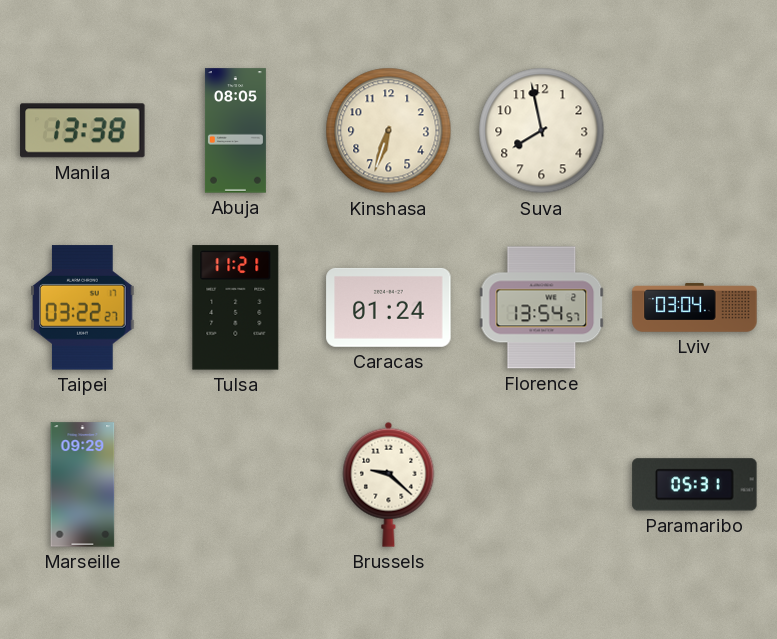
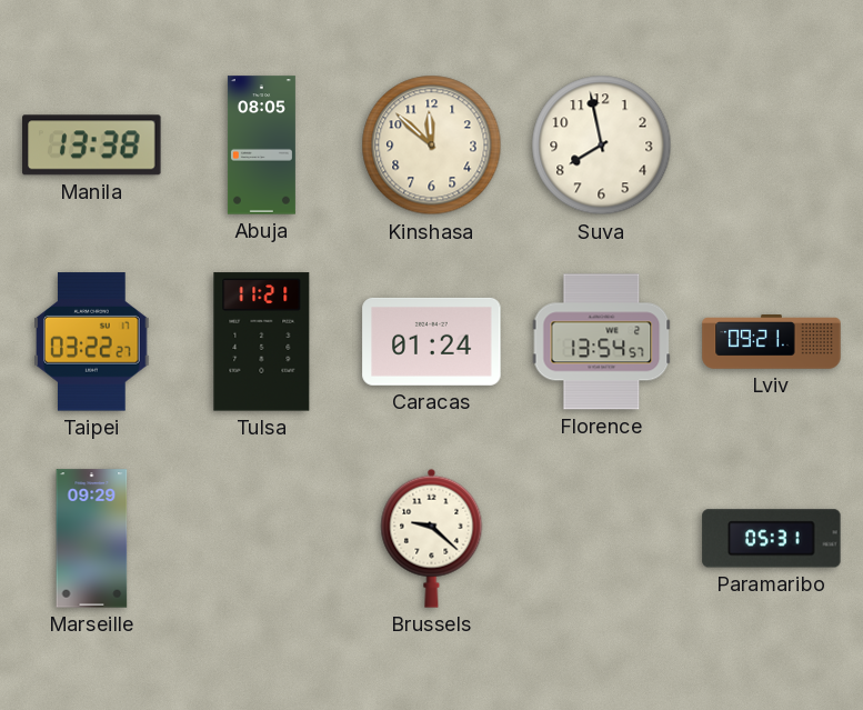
Kinshasa: 6:33 -> 11:52
Lviv: 03:04 -> 09:21
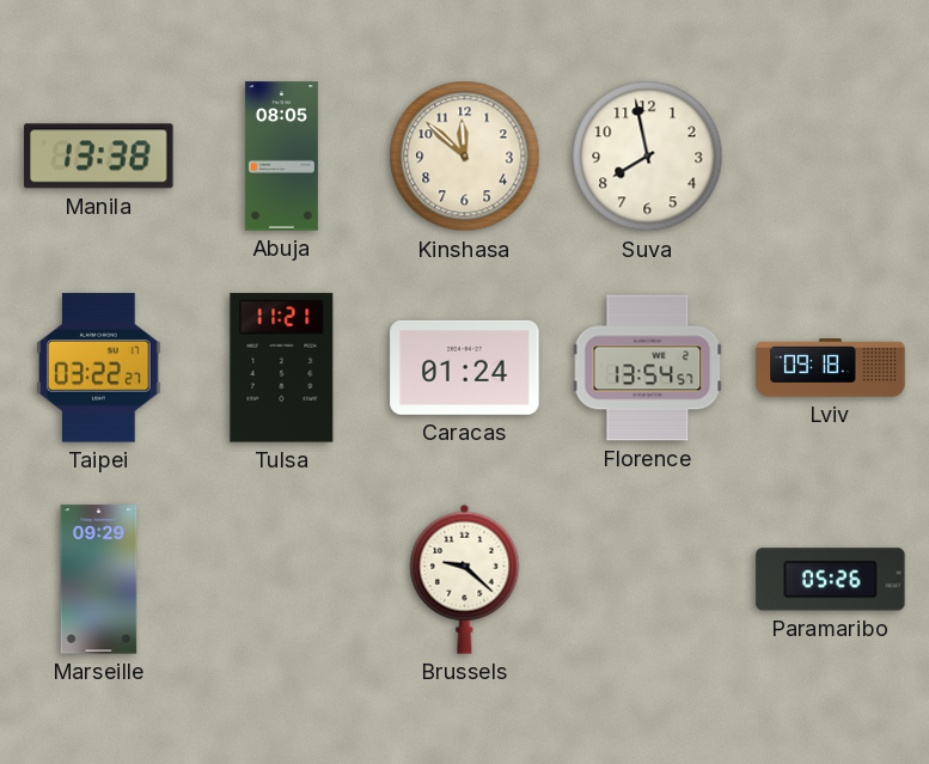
Lviv: 09:21 -> 09:18
Paramaribo: 05:31 -> 05:26
